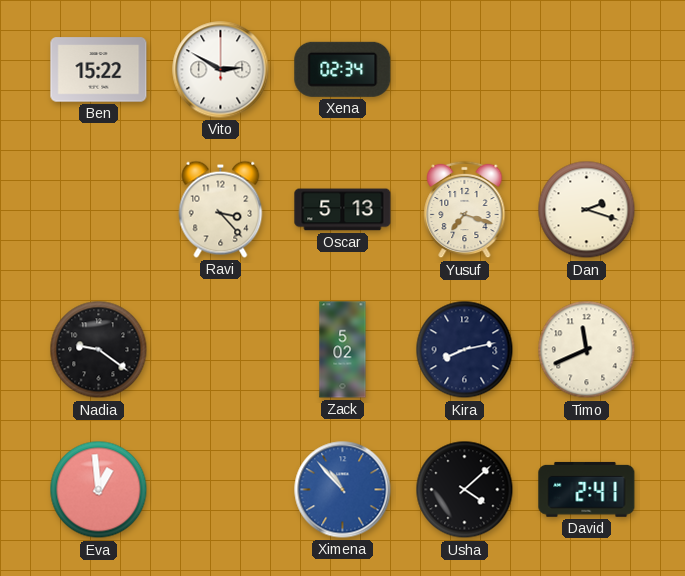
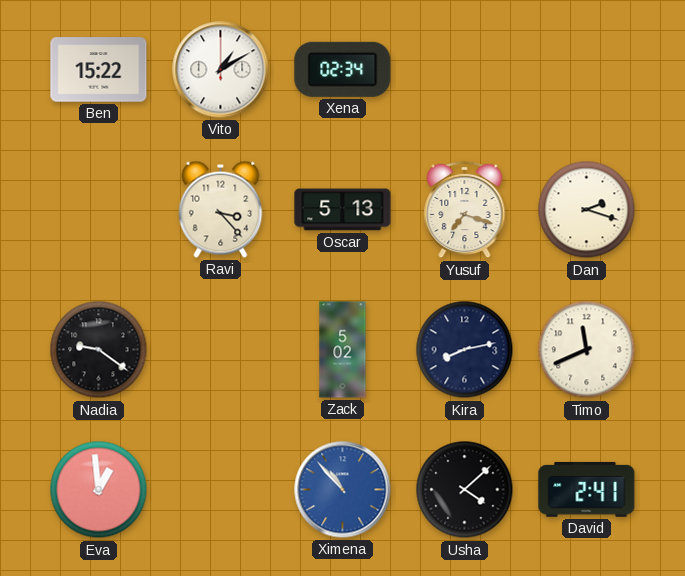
Vito: 2:50 -> 1:10
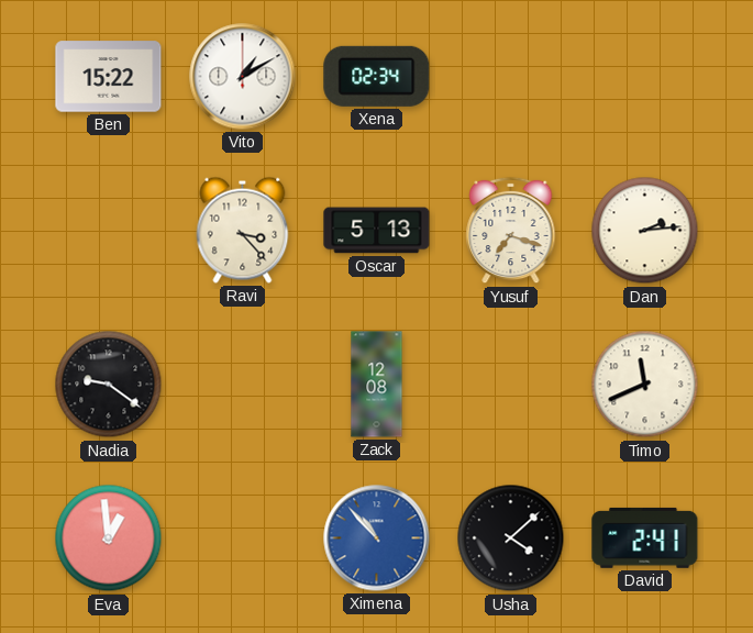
Dan: 2:18 -> 2:14
Zack: 5:02 -> 12:08
Kira: 8:13 -> none
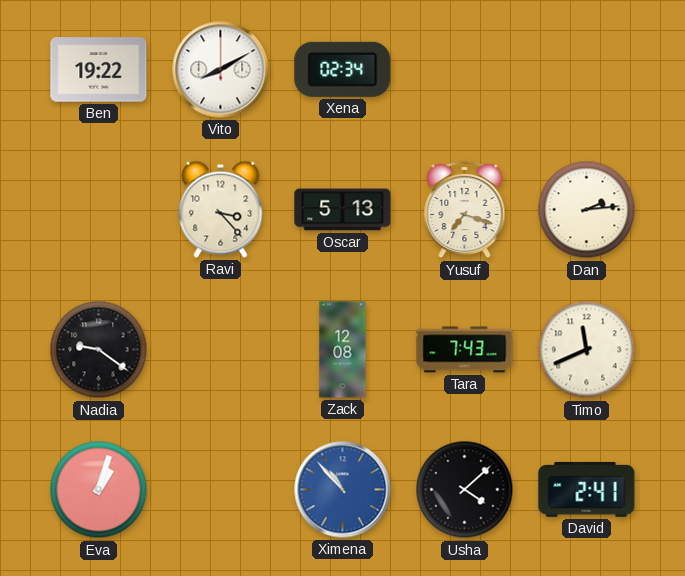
Ben: 15:22 -> 19:22
Vito: 1:10 -> 8:10
Tara: none -> 7:43
Eva: 12:59 -> 1:03
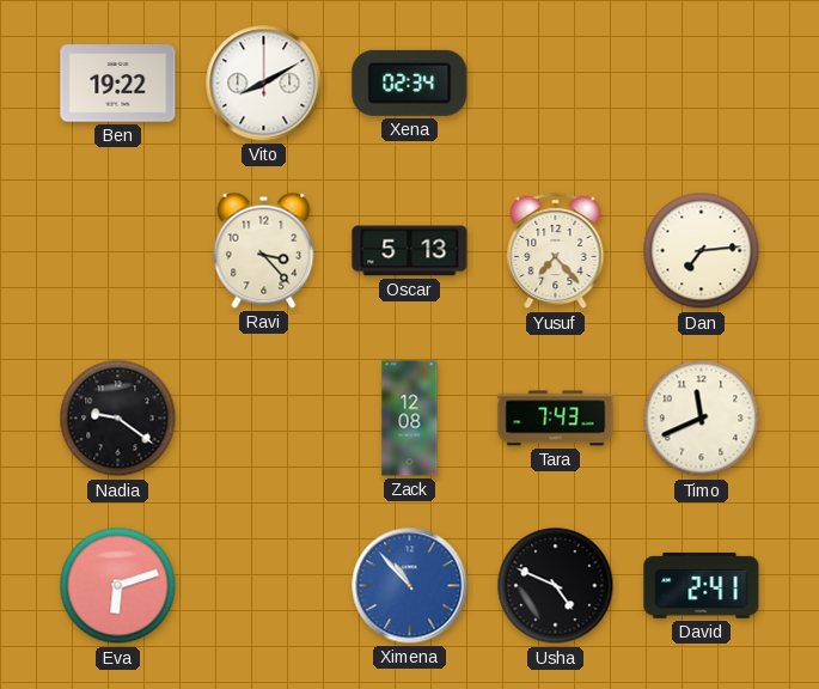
Yusuf: 7:18 -> 7:23
Dan: 2:14 -> 7:14
Eva: 1:03 -> 6:12
Usha: 4:08 -> 4:49
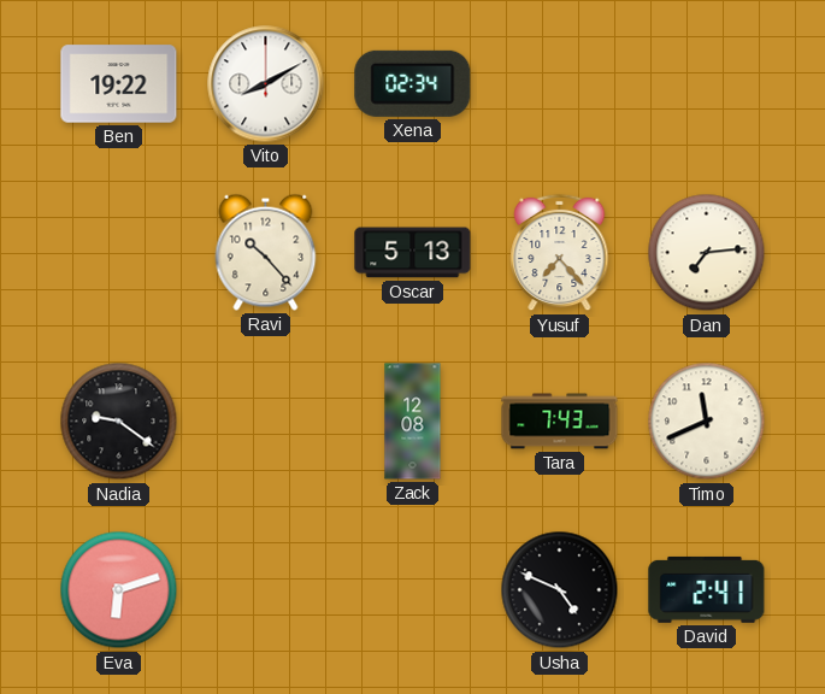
Ravi: 3:23 -> 10:23
Ximena: 10:53 -> none
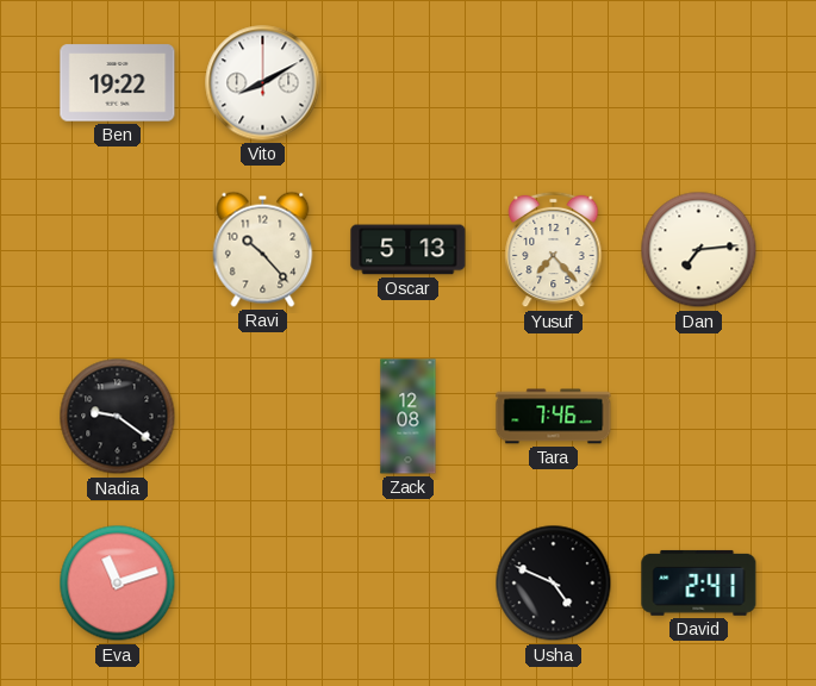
Xena: 02:34 -> none
Tara: 7:43 -> 7:46
Timo: 11:41 -> none
Eva: 6:12 -> 11:12
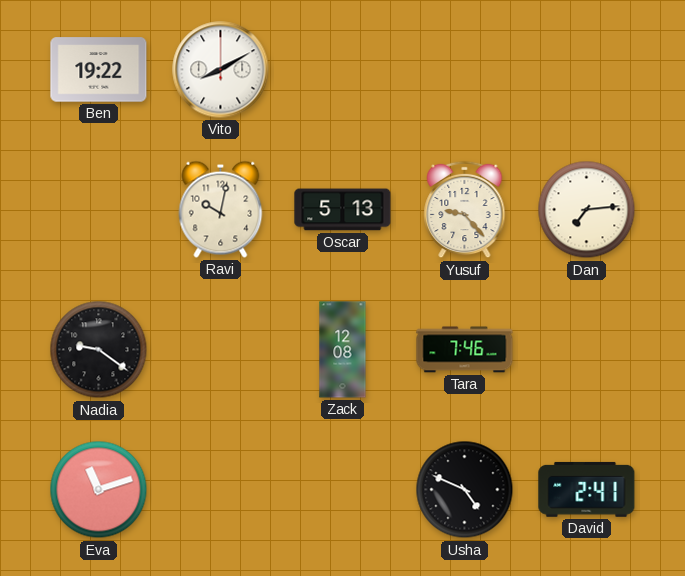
Ravi: 10:23 -> 10:02
Yusuf: 7:23 -> 9:23
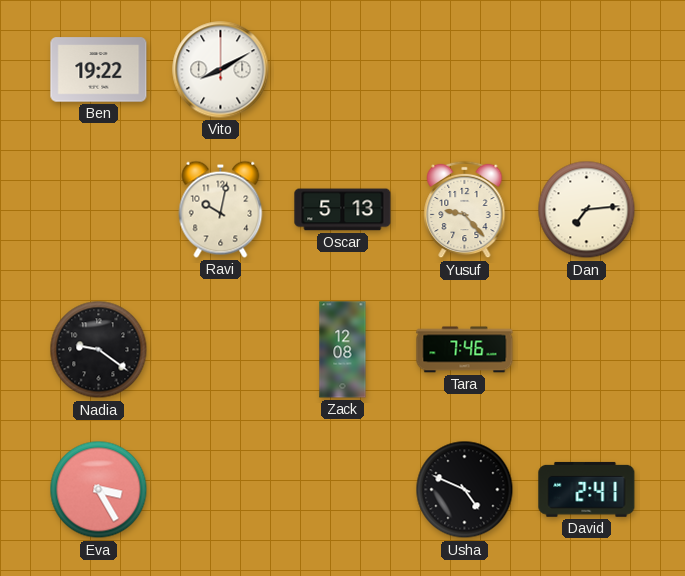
Eva: 11:12 -> 3:25
